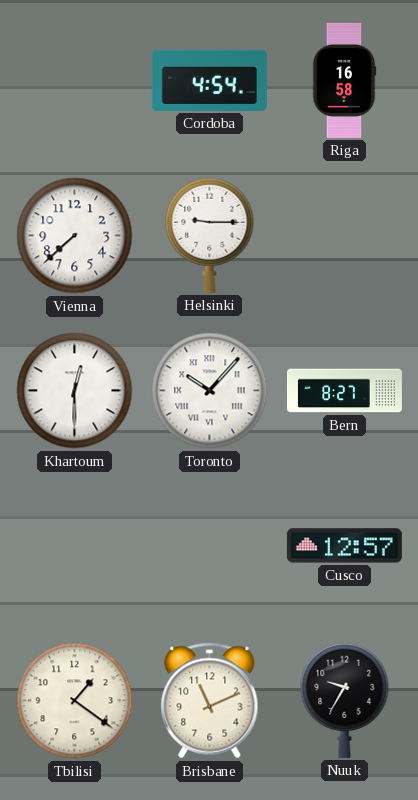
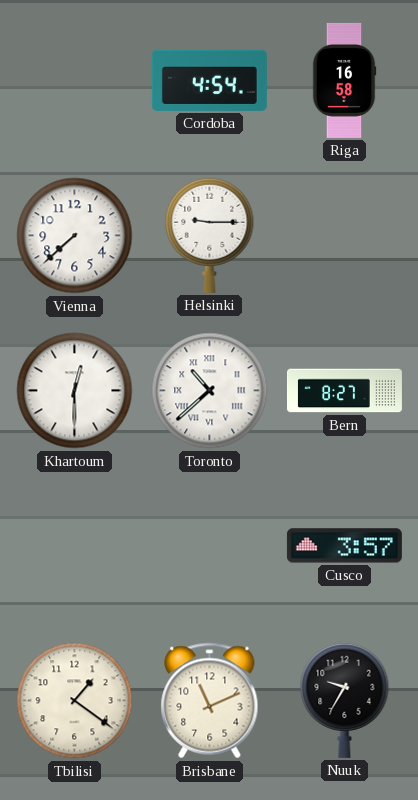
Toronto: 10:07 -> 10:38
Cusco: 12:57 -> 3:57
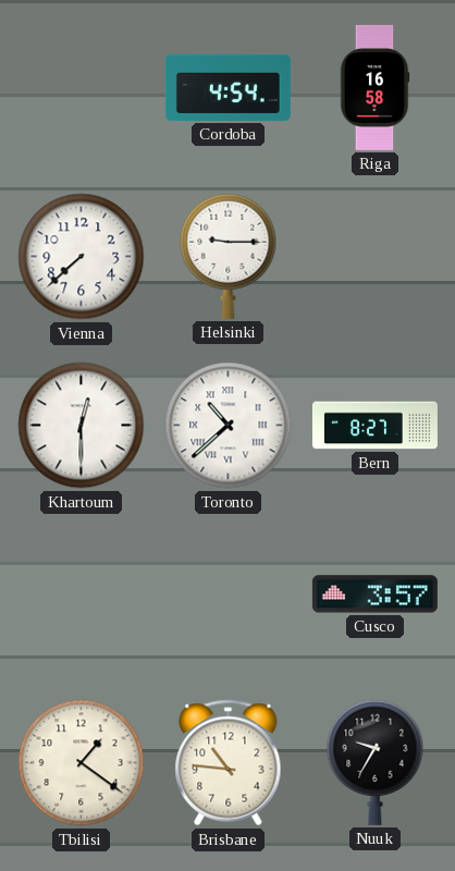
Brisbane: 11:11 -> 10:46
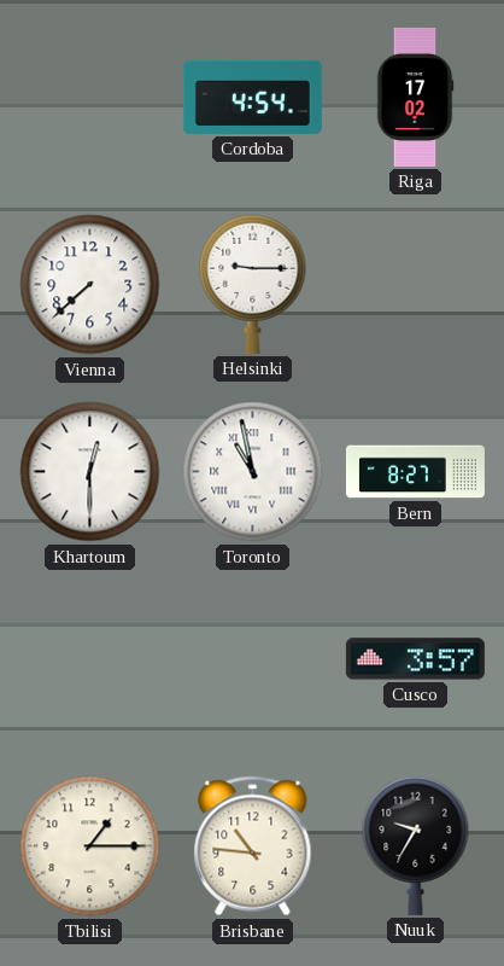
Riga: 16:58 -> 17:02
Toronto: 10:38 -> 10:58
Tbilisi: 1:21 -> 1:15
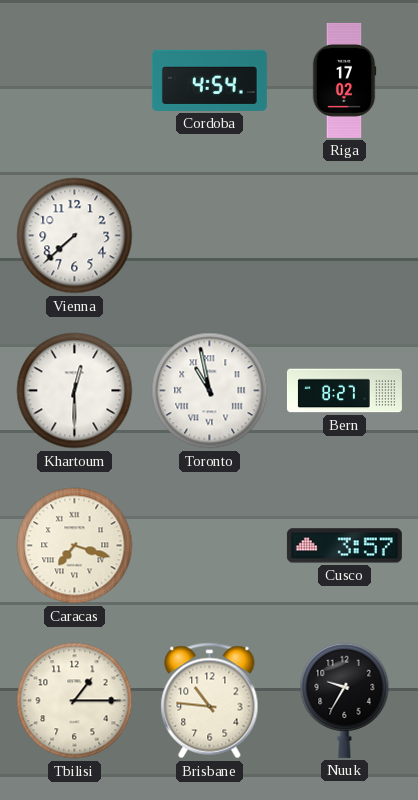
Helsinki: 9:15 -> none
Caracas: none -> 7:18
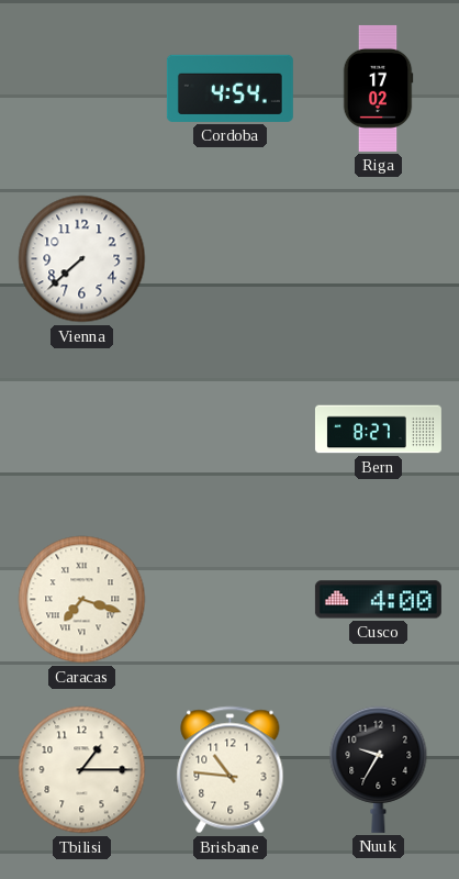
Khartoum: 12:30 -> none
Toronto: 10:58 -> none
Cusco: 3:57 -> 4:00
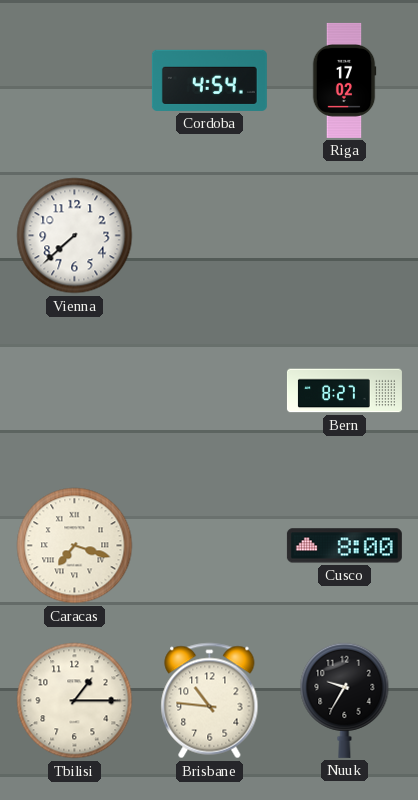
Cusco: 4:00 -> 8:00
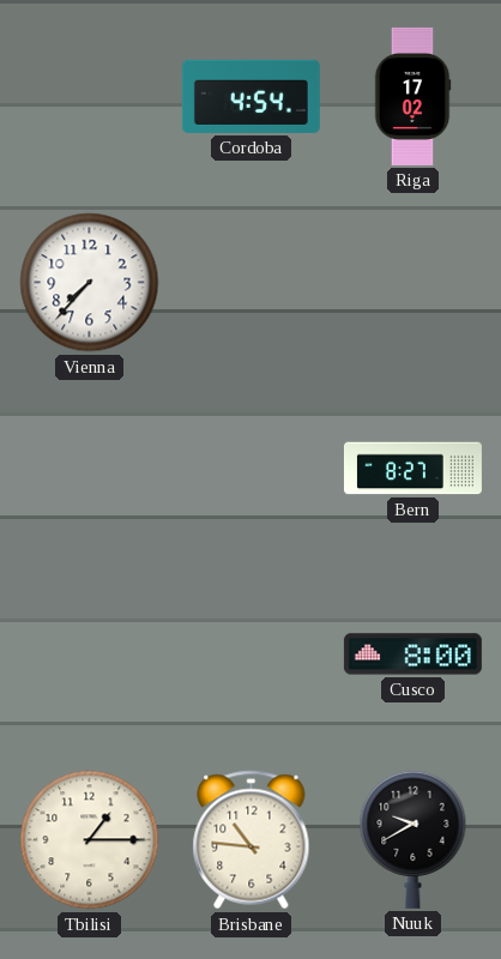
Vienna: 7:38 -> 7:37
Caracas: 7:18 -> none
Nuuk: 9:35 -> 9:40
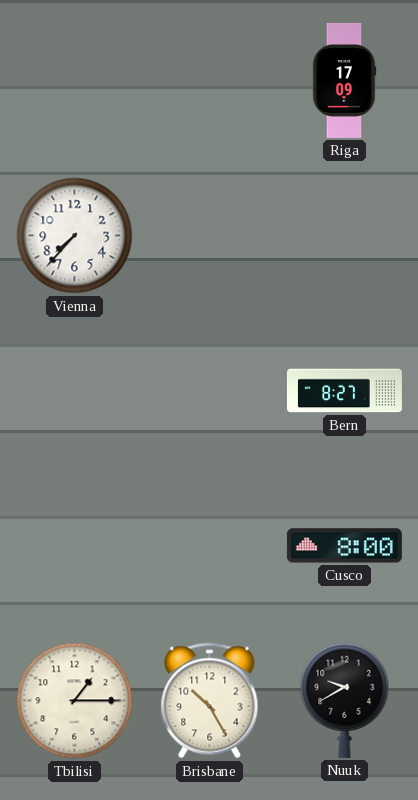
Cordoba: 4:54 -> none
Riga: 17:02 -> 17:09
Brisbane: 10:46 -> 10:25
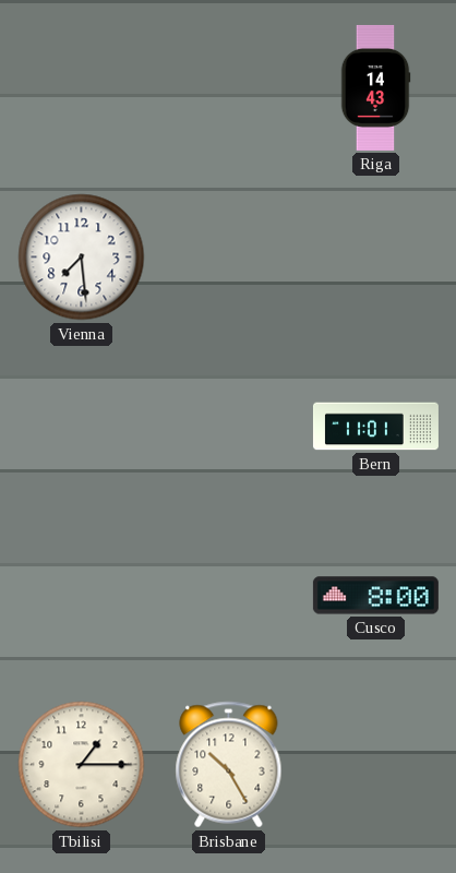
Riga: 17:09 -> 14:43
Vienna: 7:37 -> 7:29
Bern: 8:27 -> 11:01
Nuuk: 9:40 -> none
